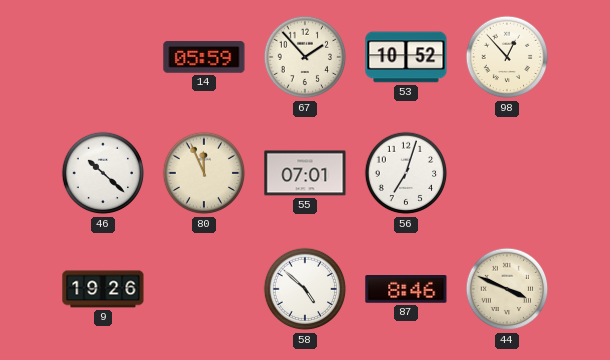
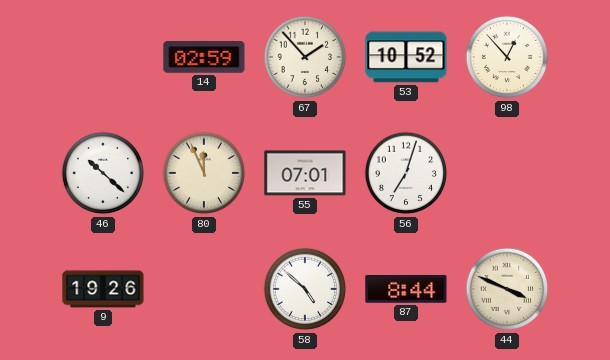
14: 05:59 -> 02:59
87: 8:46 -> 8:44
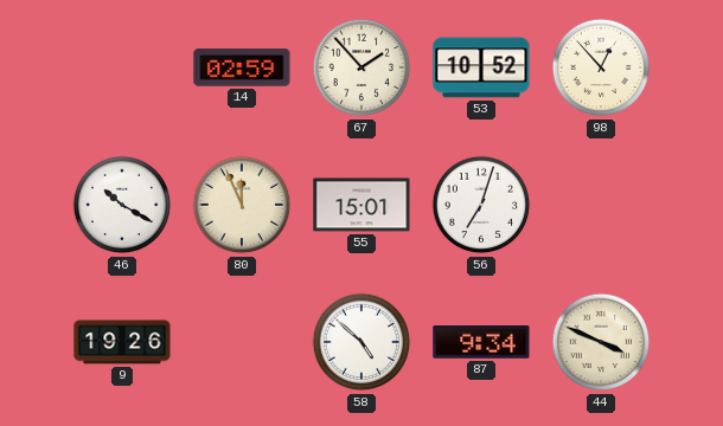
46: 10:22 -> 10:20
55: 07:01 -> 15:01
87: 8:44 -> 9:34
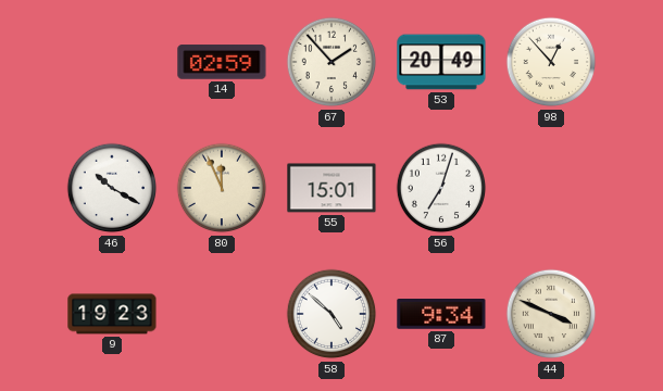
53: 10:52 -> 20:49
9: 19:26 -> 19:23
